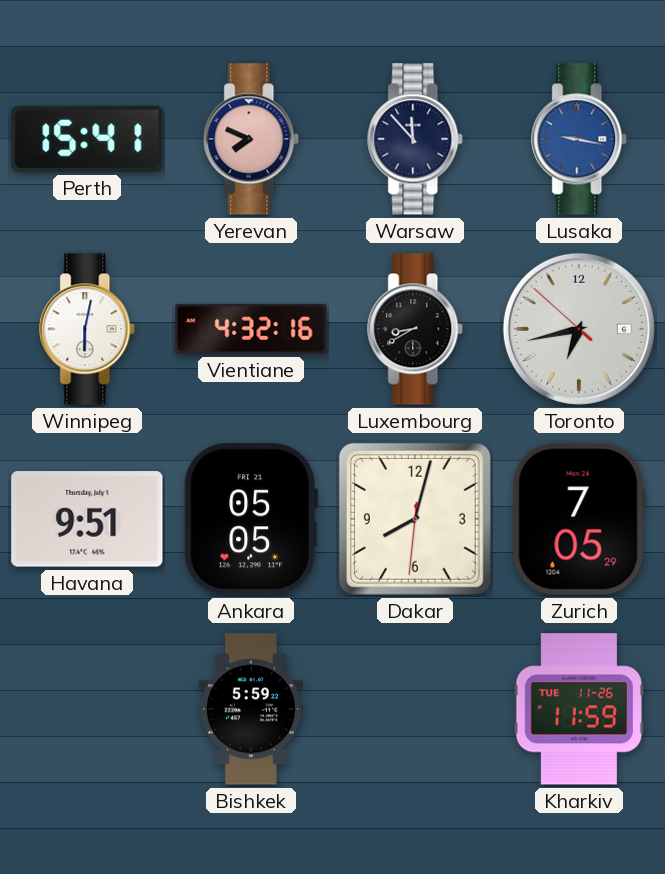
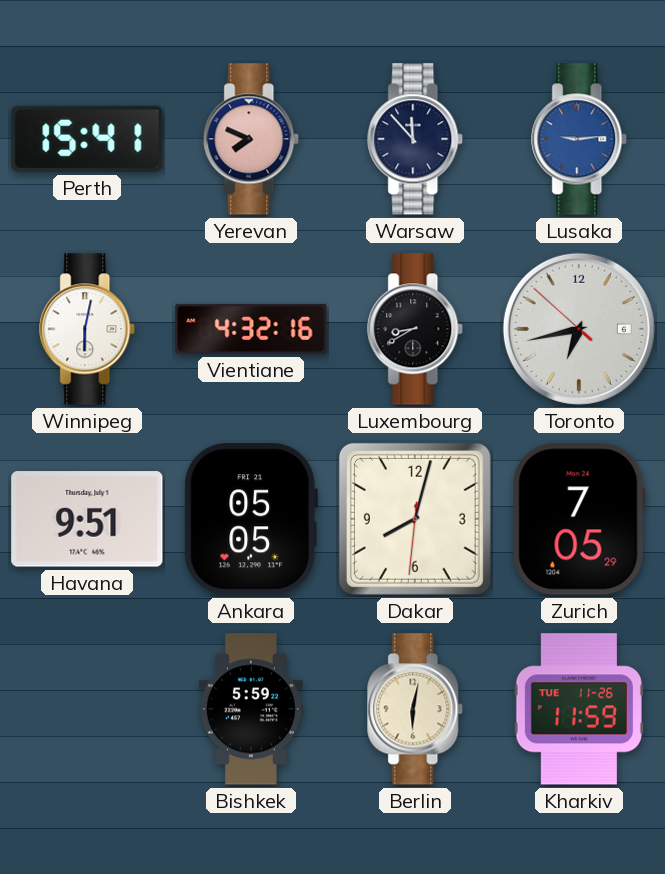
Lusaka: 9:17 -> 9:14
Berlin: none -> 6:02
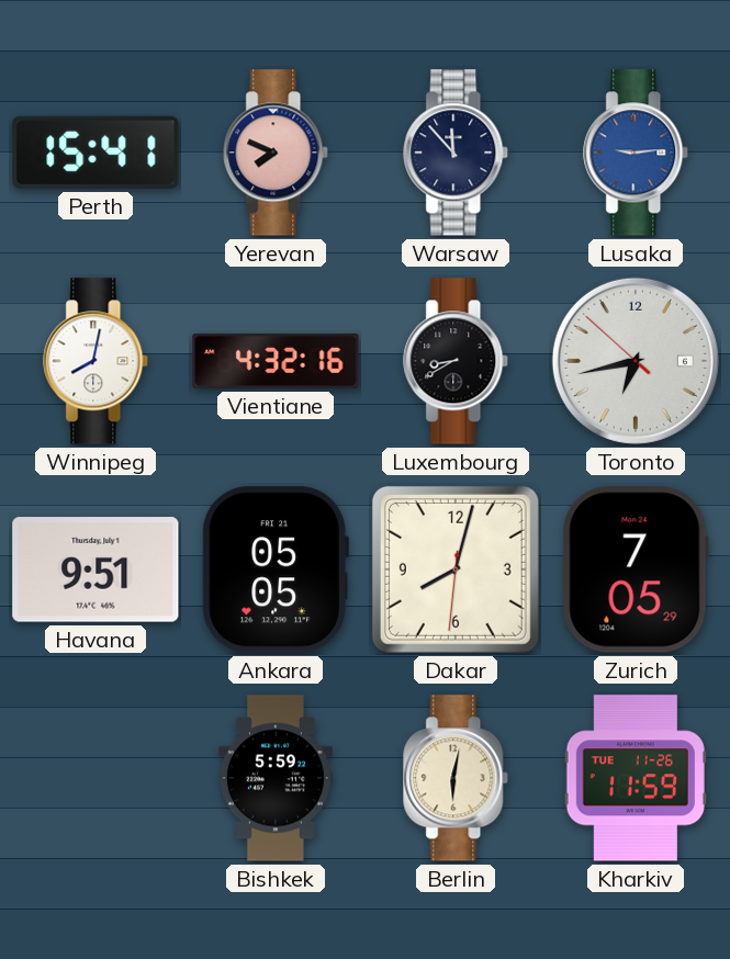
Winnipeg: 6:02 -> 8:02
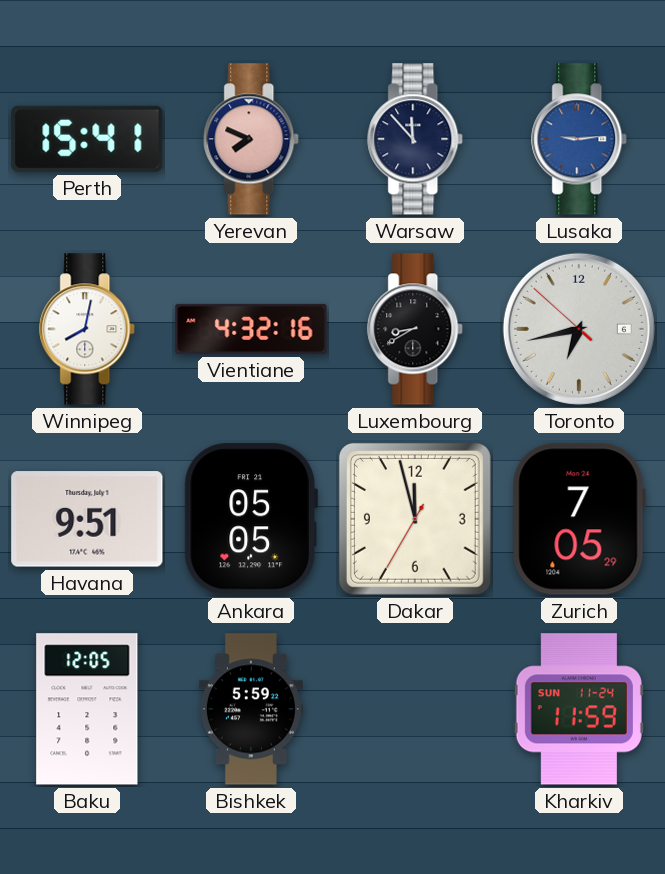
Dakar: 8:02 -> 11:57
Baku: none -> 12:05
Berlin: 6:02 -> none
Kharkiv date: TUE 11-26 -> SUN 11-24
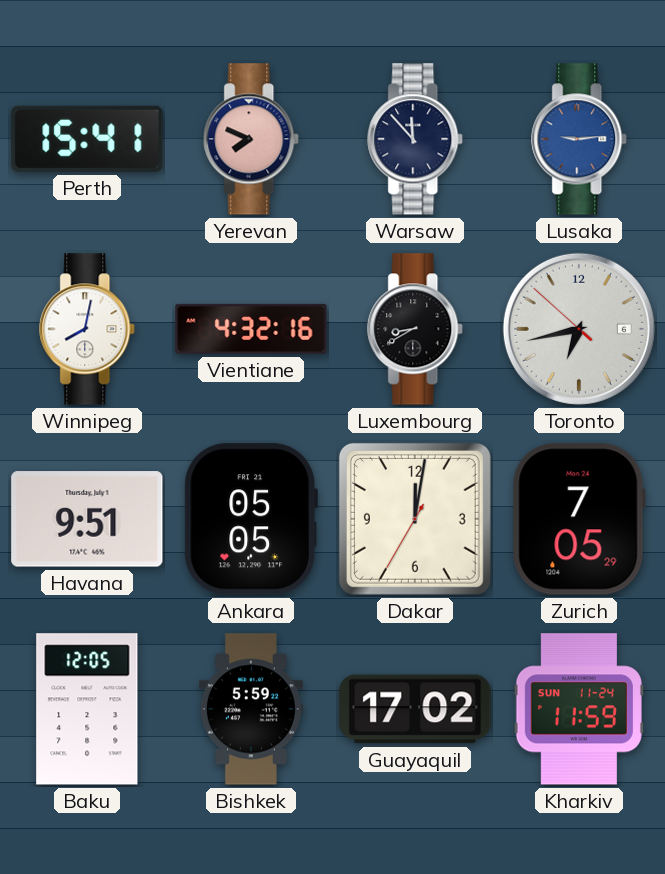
Dakar: 11:57 -> 12:01
Guayaquil: none -> 17:02
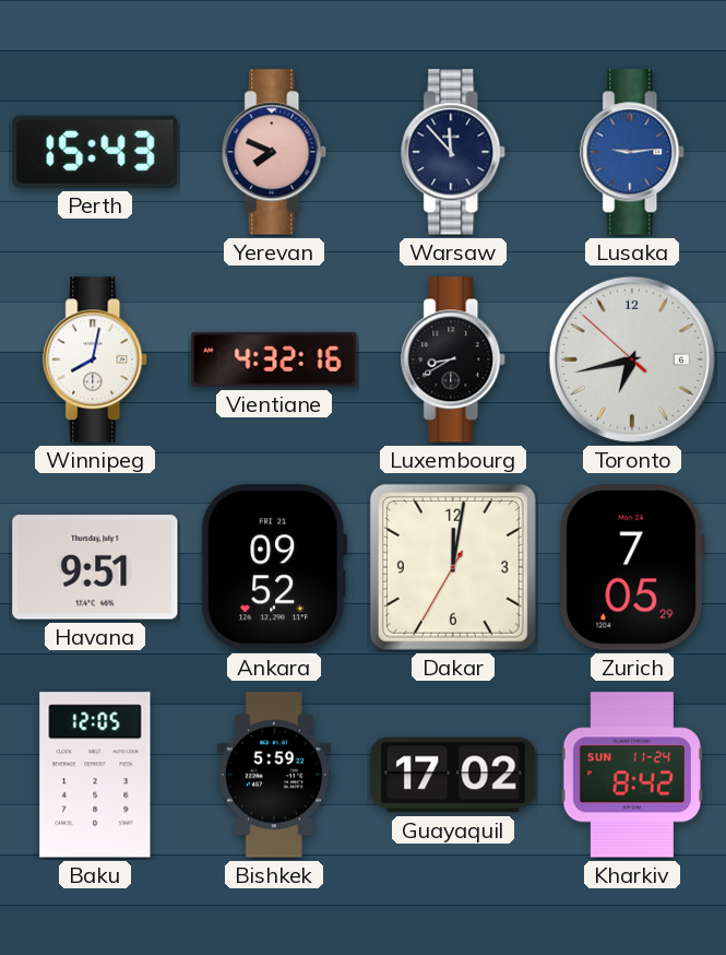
Perth: 15:41 -> 15:43
Ankara: 05:05 -> 09:52
Kharkiv: 11:59 -> 8:42
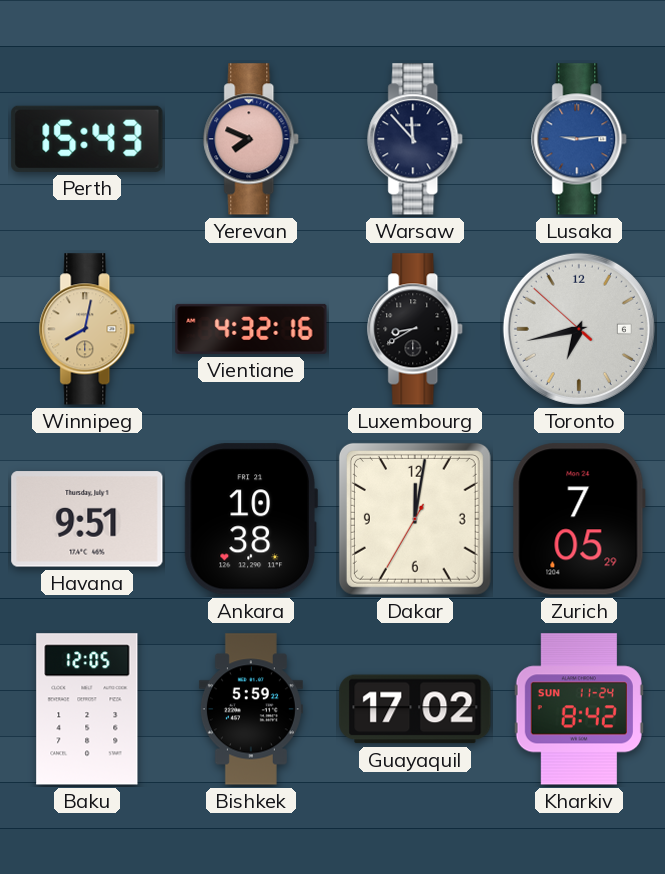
Winnipeg dial: white -> champagne
Ankara: 09:52 -> 10:38
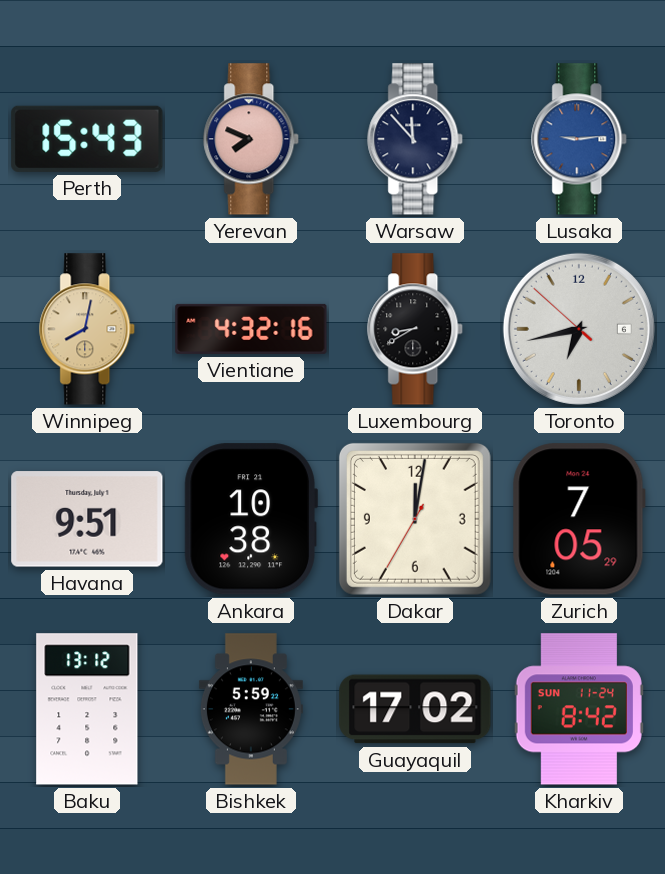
Baku: 12:05 -> 13:12
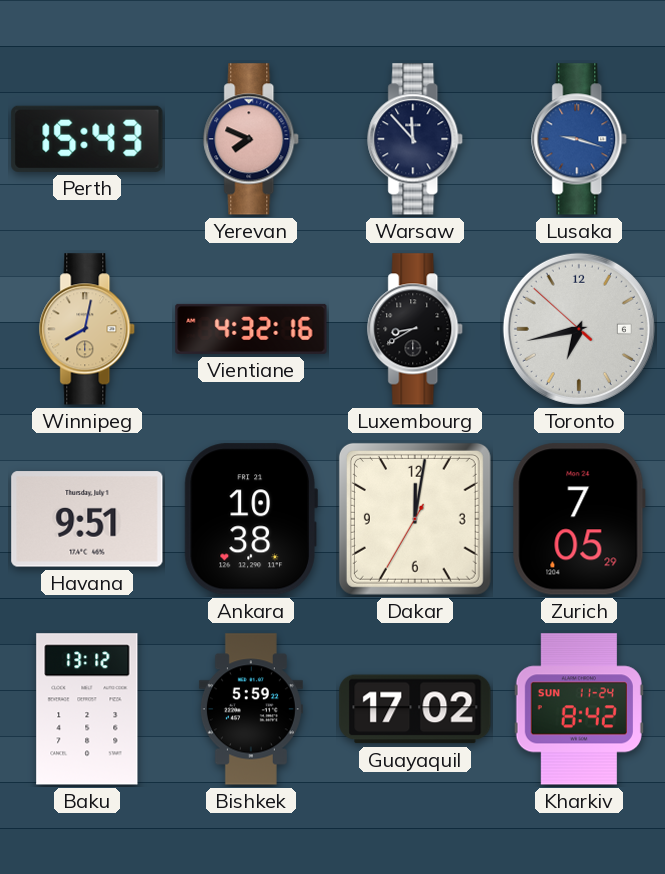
Lusaka: 9:14 -> 9:18
